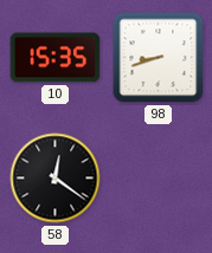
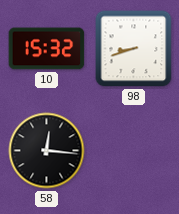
10: 15:35 -> 15:32
58: 12:21 -> 12:16
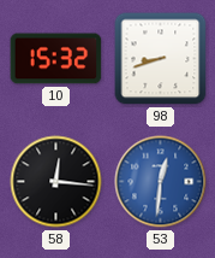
53: none -> 12:31
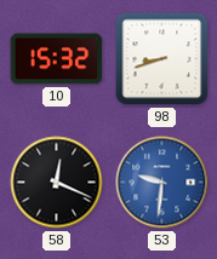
58: 12:16 -> 12:19
53: 12:31 -> 9:31
